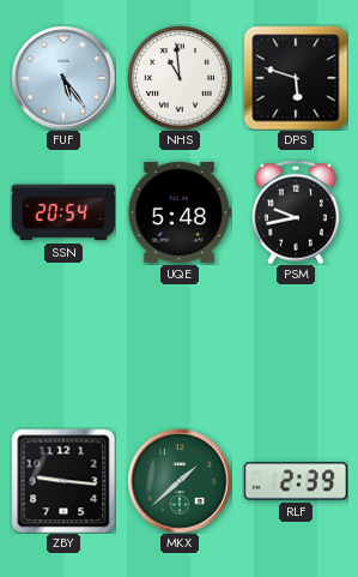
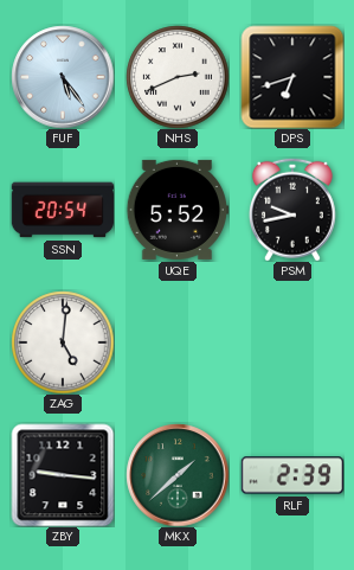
NHS: 10:59 -> 2:41
DPS: 5:48 -> 6:42
UQE: 5:48 -> 5:52
ZAG: none -> 5:01
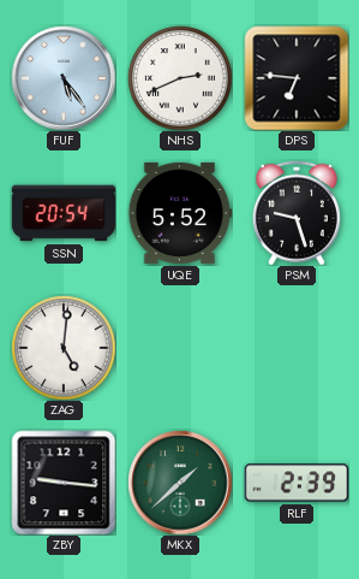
DPS: 6:42 -> 6:46
PSM: 9:43 -> 9:27
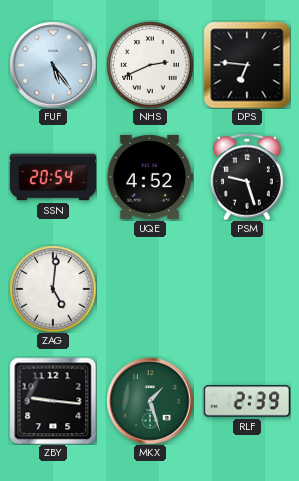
UQE: 5:52 -> 4:52
MKX: 1:38 -> 1:27
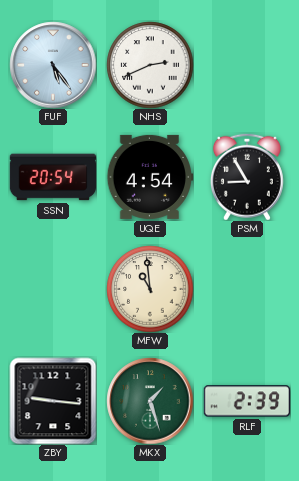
DPS: 6:46 -> none
UQE: 4:52 -> 4:54
PSM: 9:27 -> 8:55
ZAG: 5:01 -> none
MFW: none -> 10:59
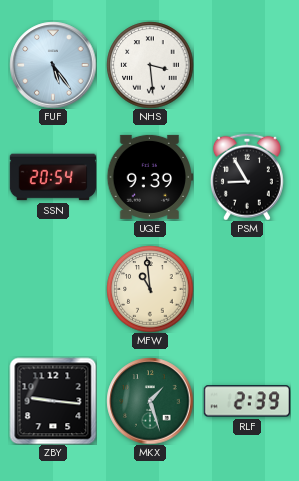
NHS: 2:41 -> 3:29
UQE: 4:54 -> 9:39
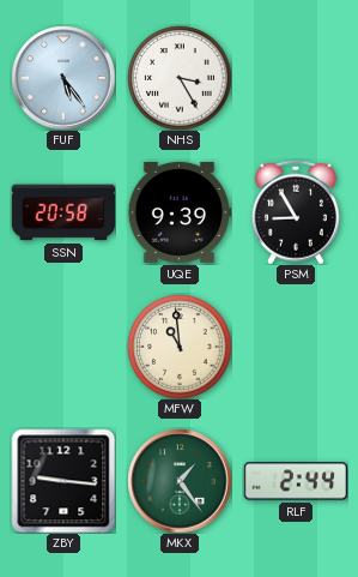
NHS: 3:29 -> 3:25
SSN: 20:54 -> 20:58
MKX: 1:27 -> 1:24
RLF: 2:39 -> 2:44
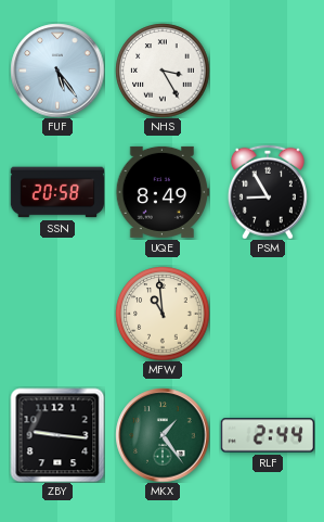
UQE: 9:39 -> 8:49
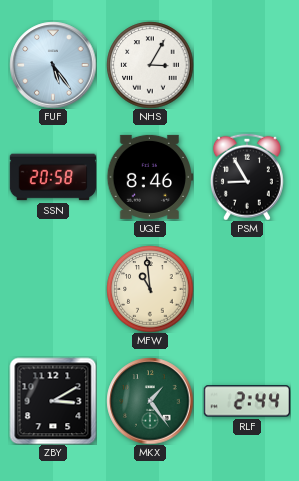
NHS: 3:25 -> 3:05
UQE: 8:49 -> 8:46
ZBY: 9:16 -> 3:10
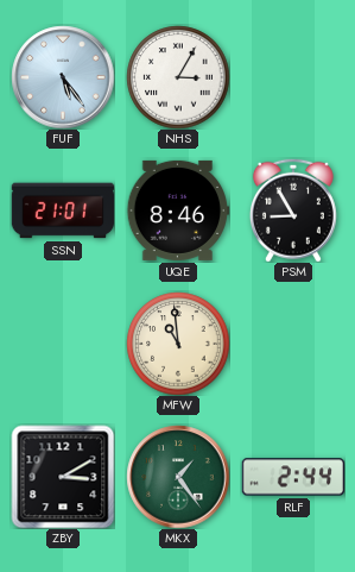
SSN: 20:58 -> 21:01
